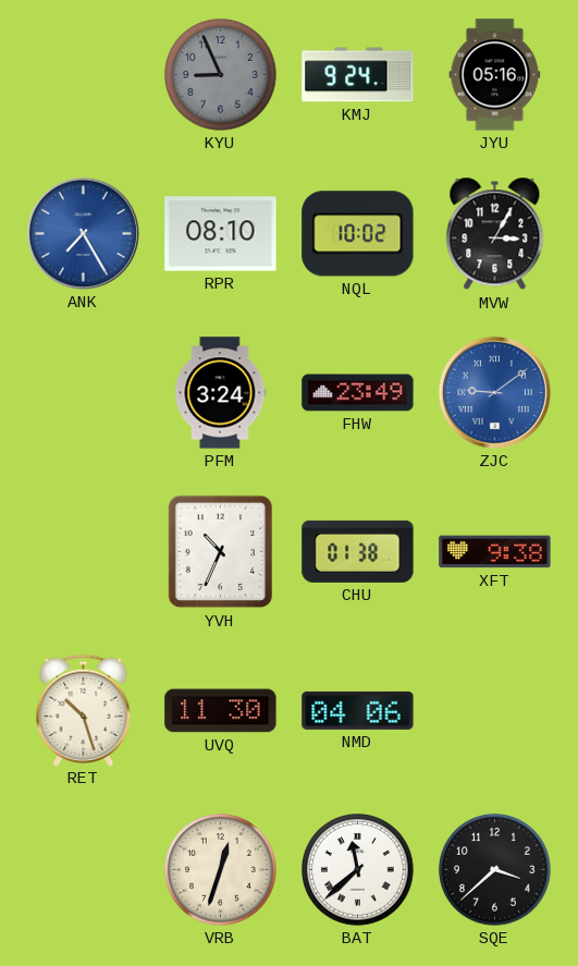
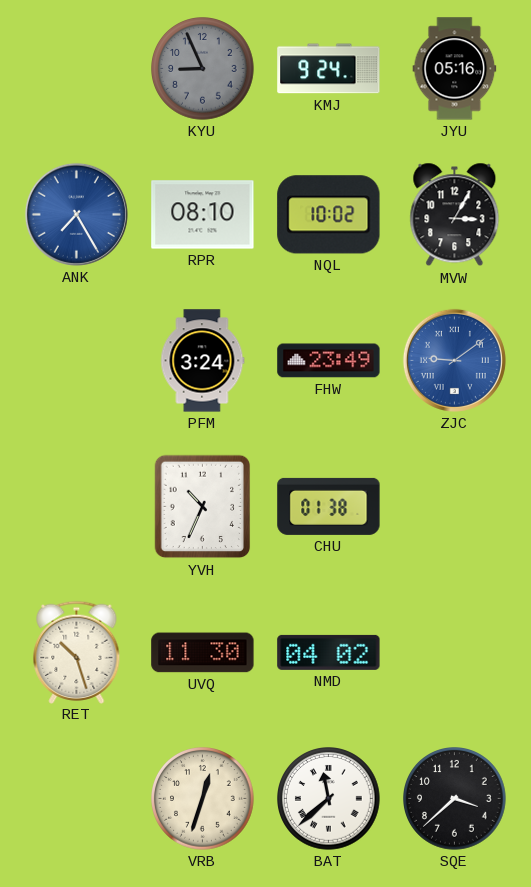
XFT: 9:38 -> none
NMD: 04:06 -> 04:02
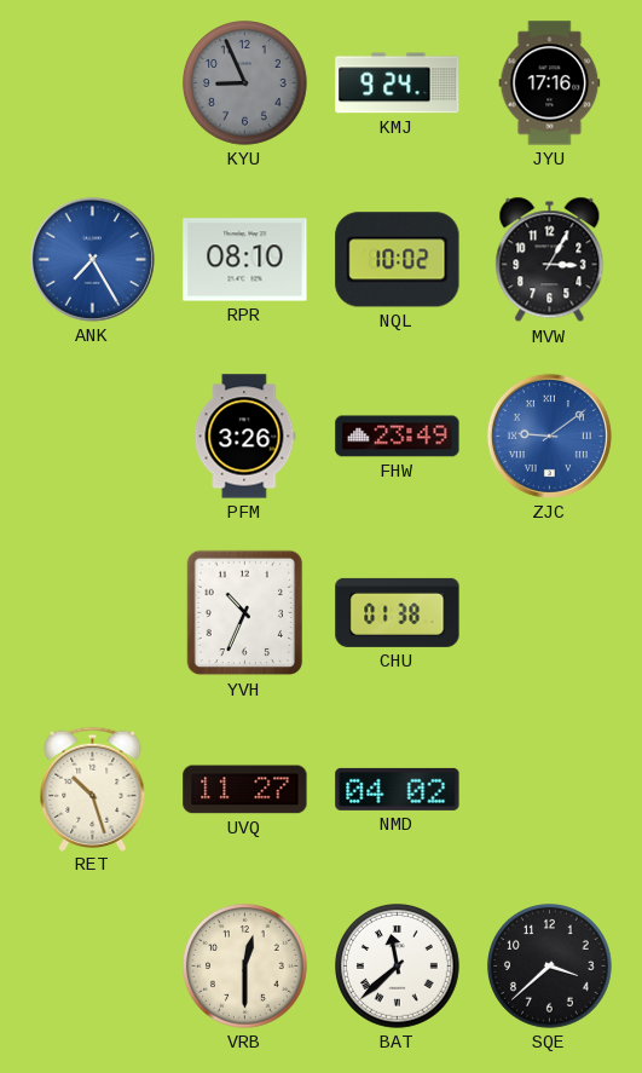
JYU: 05:16 -> 17:16
PFM: 3:24 -> 3:26
UVQ: 11:30 -> 11:27
VRB: 12:33 -> 12:30
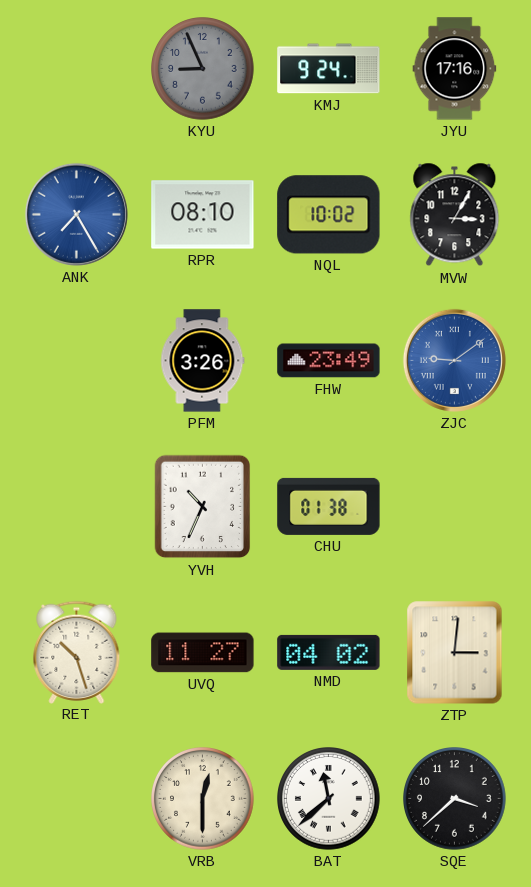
ZTP: none -> 3:01
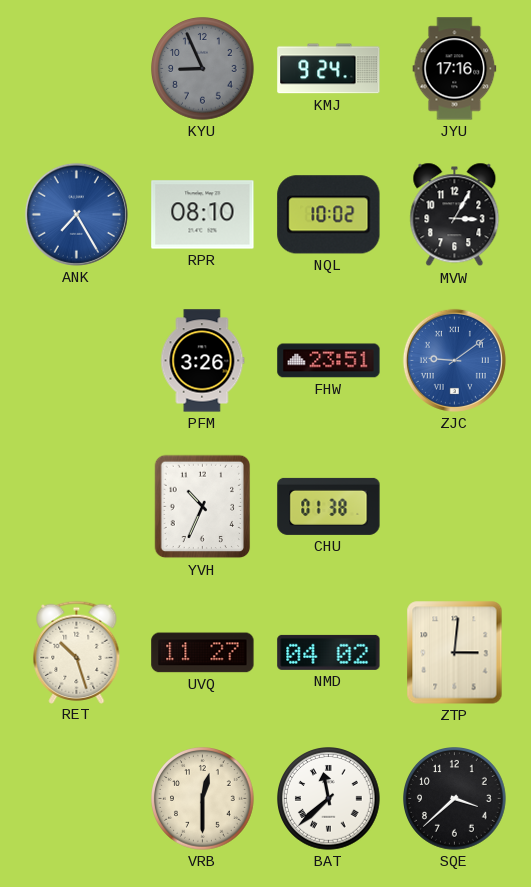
FHW: 23:49 -> 23:51
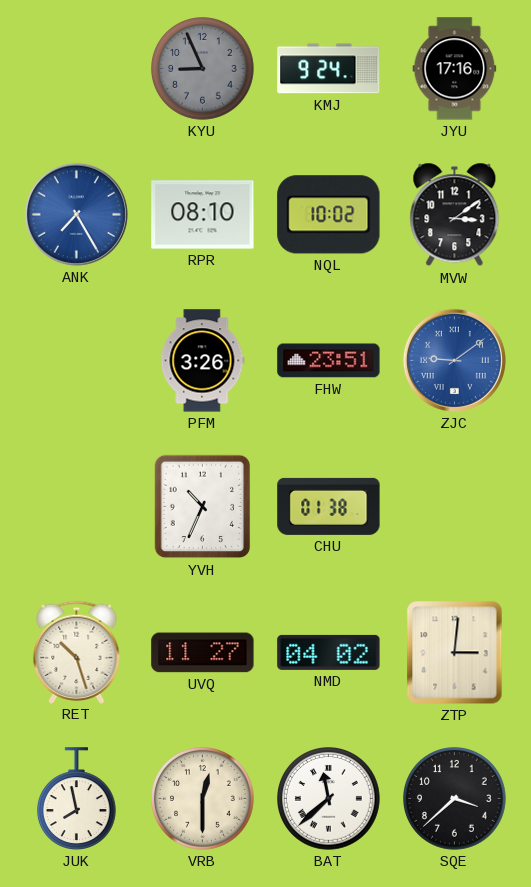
MVW: 3:05 -> 3:09
JUK: none -> 7:58
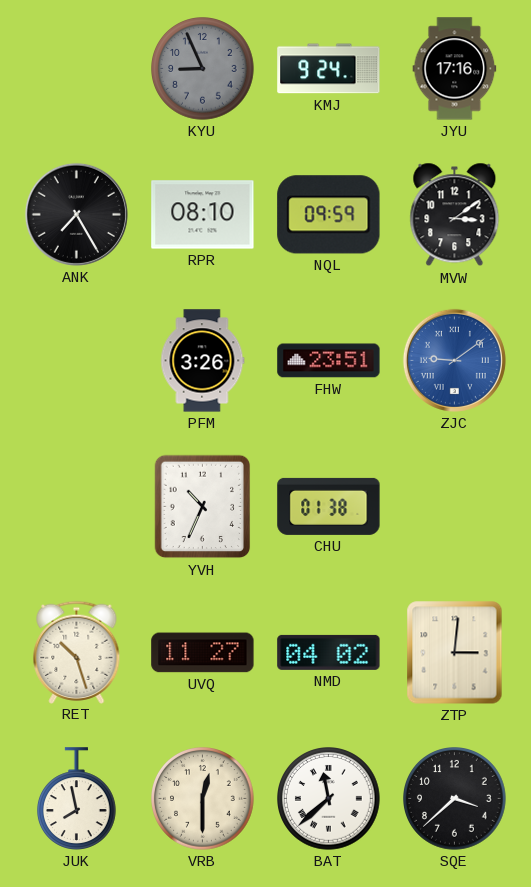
ANK dial: blue -> black
NQL: 10:02 -> 09:59
